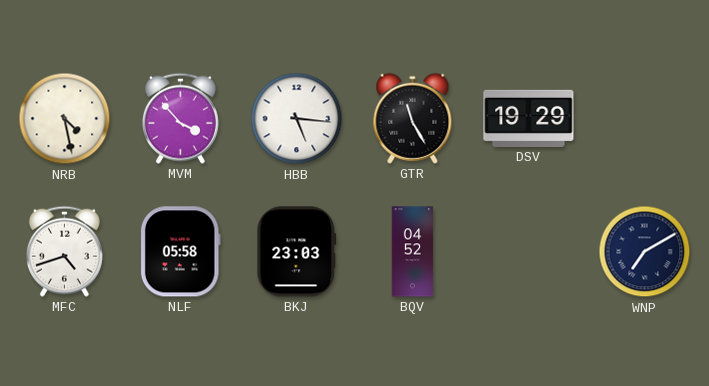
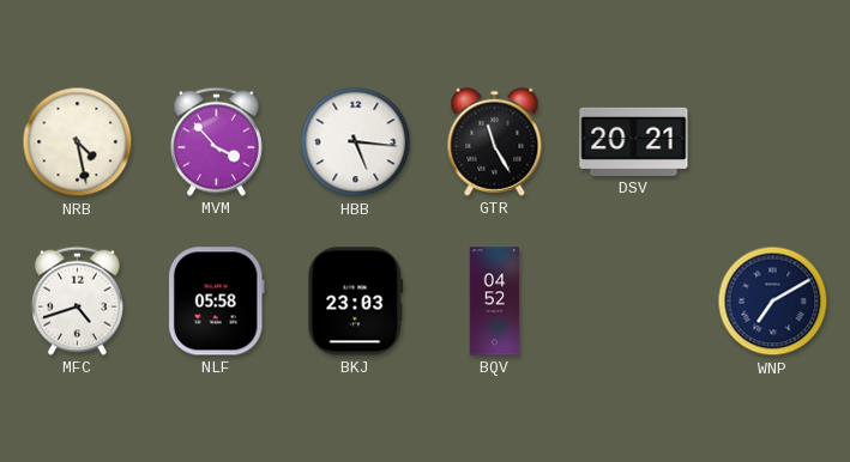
DSV: 19:29 -> 20:21
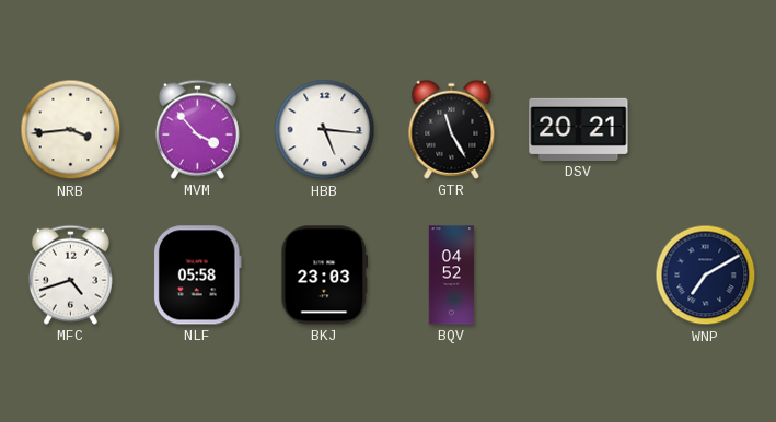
NRB: 4:28 -> 3:44
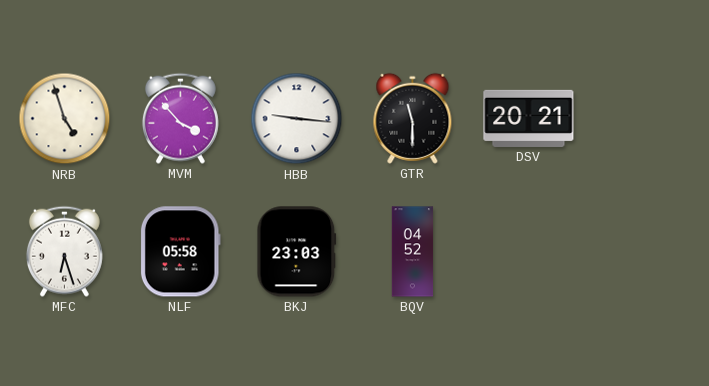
NRB: 3:44 -> 4:57
HBB: 5:16 -> 9:16
GTR: 11:25 -> 11:30
MFC: 4:42 -> 6:27
WNP: 7:10 -> none
